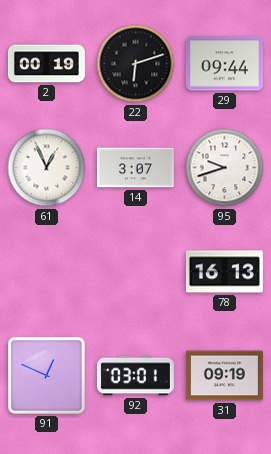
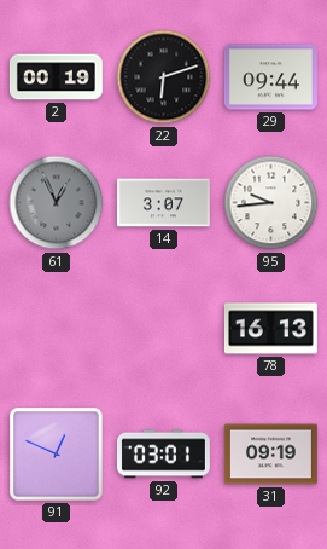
61 dial: white -> grey
95: 9:42 -> 9:44
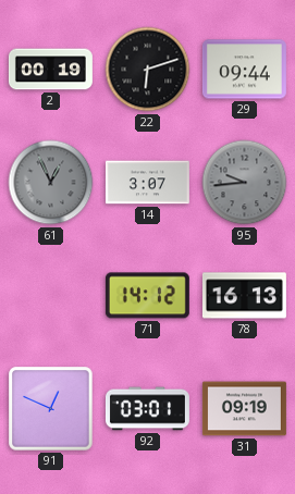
95 dial: white -> grey
71: none -> 14:12
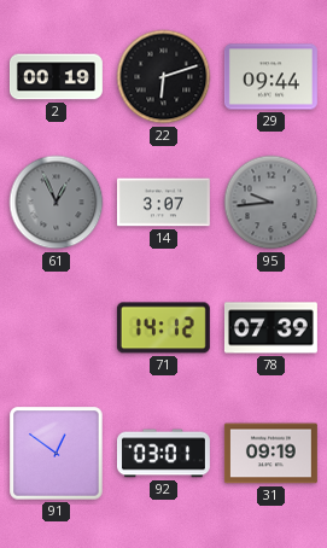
78: 16:13 -> 07:39
91: 12:49 -> 12:51
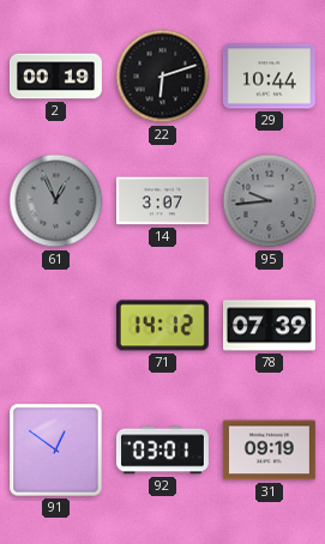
29: 09:44 -> 10:44
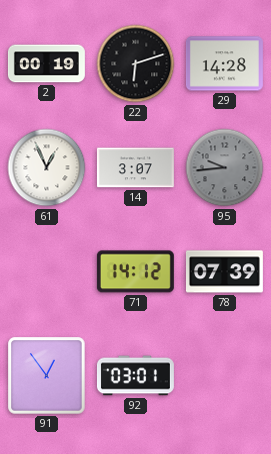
29: 10:44 -> 14:28
61 dial: grey -> white
91: 12:51 -> 12:54
31: 09:19 -> none
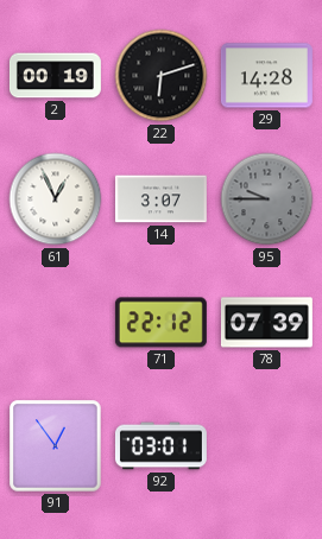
95: 9:44 -> 9:45
71: 14:12 -> 22:12
